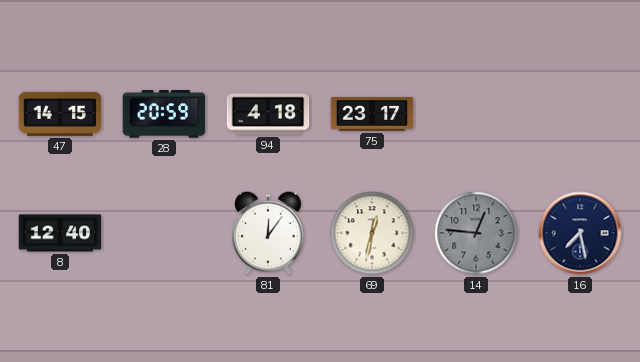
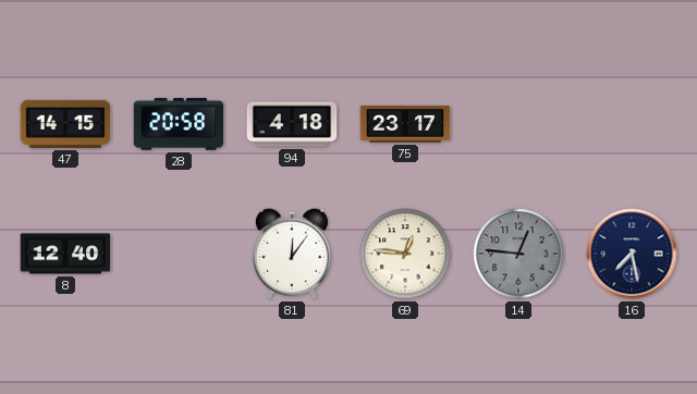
28: 20:59 -> 20:58
69: 12:32 -> 12:46
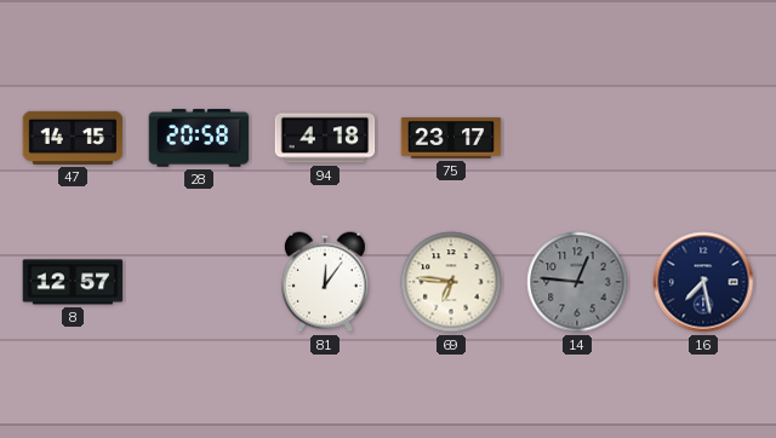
8: 12:40 -> 12:57
69: 12:46 -> 6:46
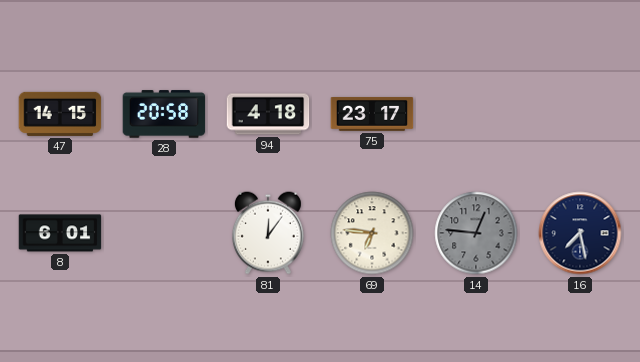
8: 12:57 -> 6:01
